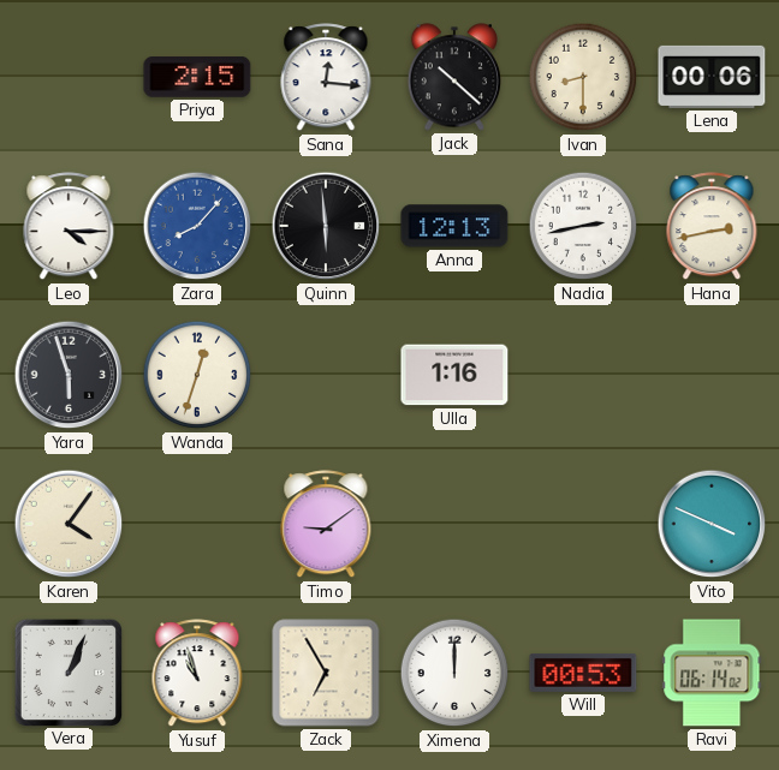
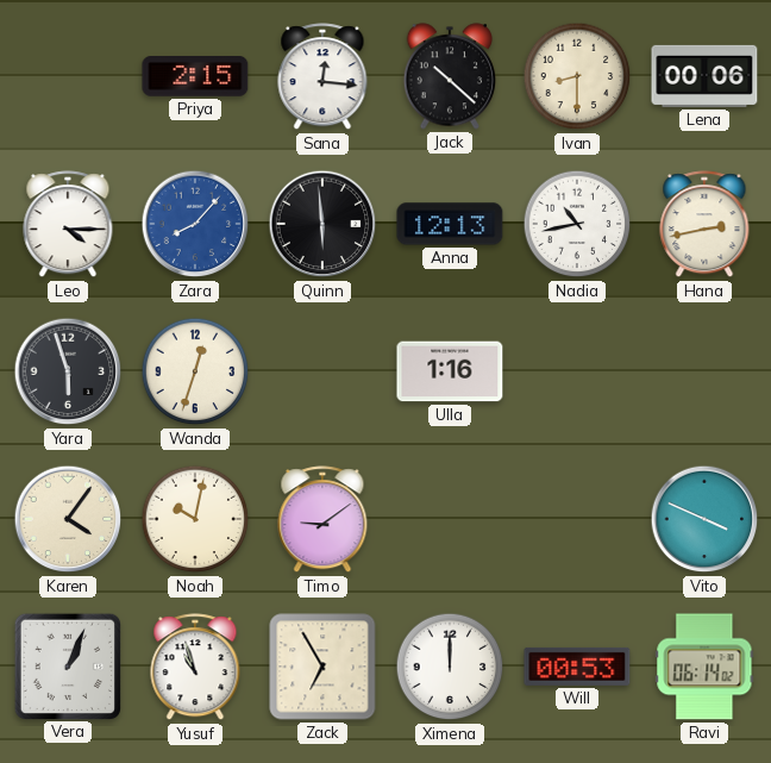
Nadia: 2:43 -> 10:43
Noah: none -> 10:02
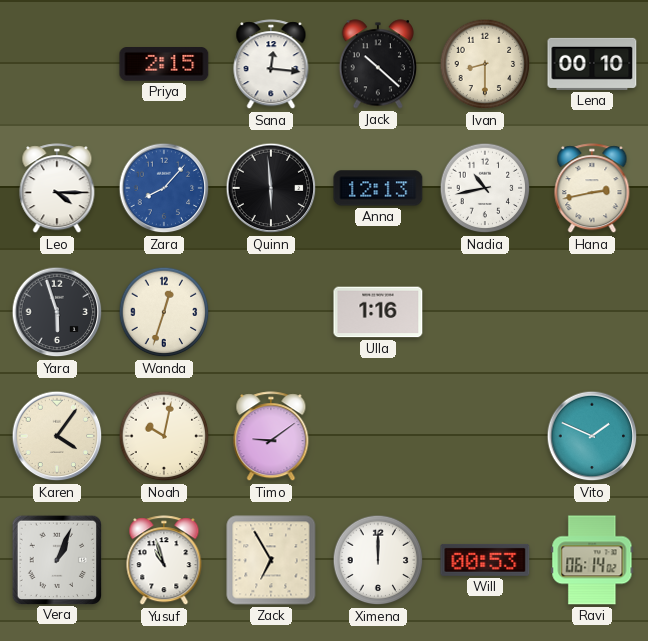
Lena: 00:06 -> 00:10
Vito: 3:49 -> 1:49
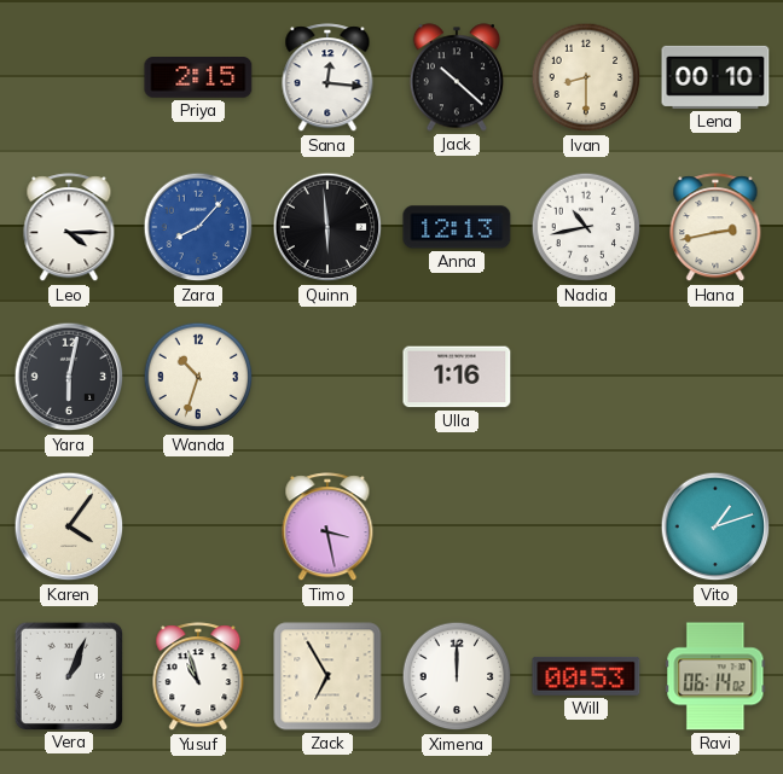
Yara: 5:57 -> 6:02
Wanda: 12:33 -> 10:33
Noah: 10:02 -> none
Timo: 9:09 -> 3:28
Vito: 1:49 -> 1:12
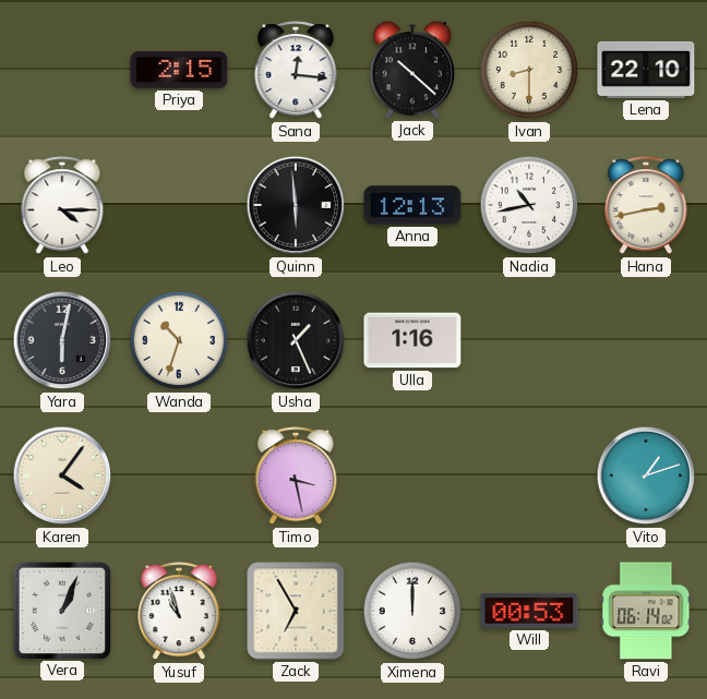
Lena: 00:10 -> 22:10
Zara: 8:07 -> none
Usha: none -> 1:26
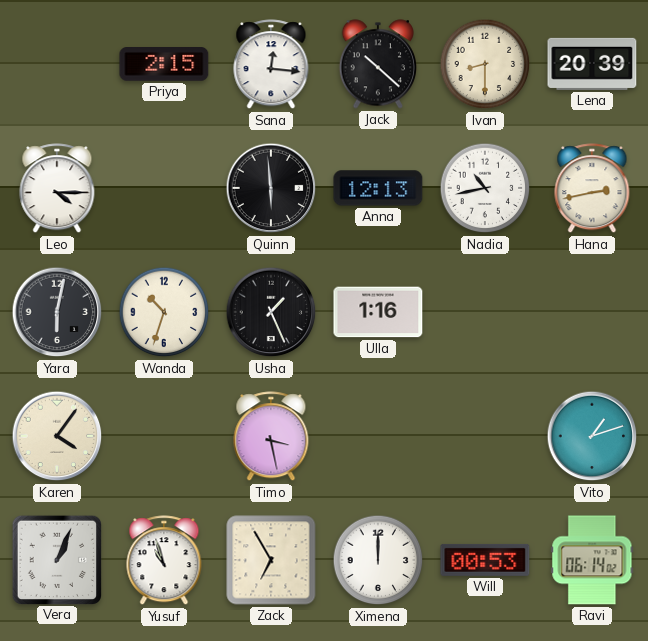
Lena: 22:10 -> 20:39
